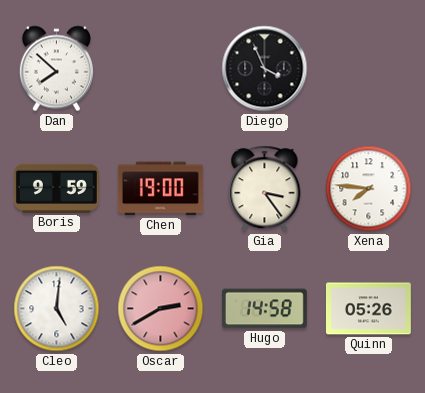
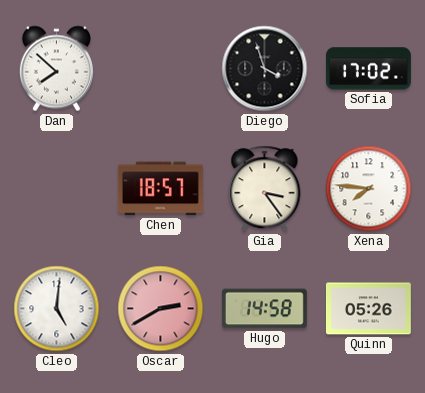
Diego: 3:56 -> 3:57
Sofia: none -> 17:02
Boris: 9:59 -> none
Chen: 19:00 -> 18:57
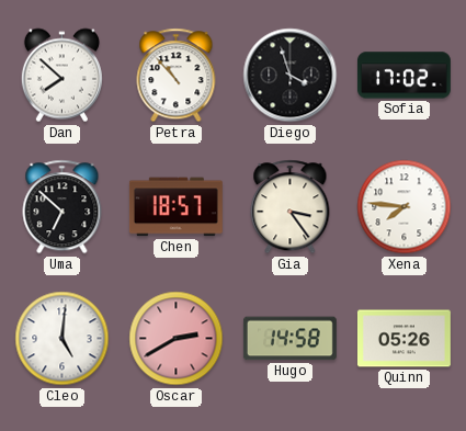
Petra: none -> 10:53
Uma: none -> 6:52
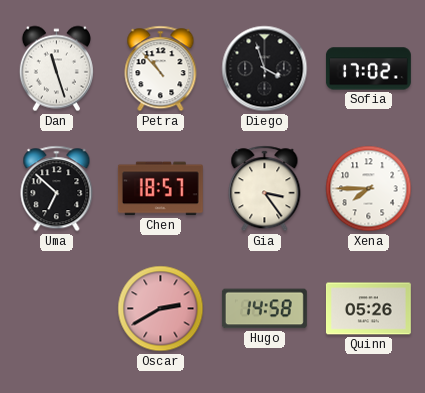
Dan: 7:52 -> 11:27
Xena: 7:46 -> 7:45
Cleo: 5:01 -> none
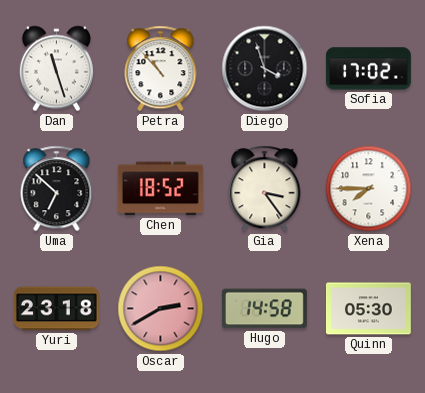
Chen: 18:57 -> 18:52
Yuri: none -> 23:18
Quinn: 05:26 -> 05:30
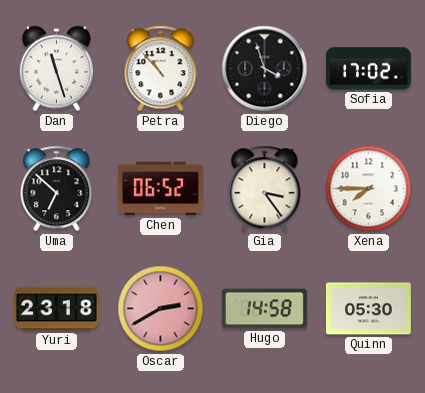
Chen: 18:52 -> 06:52
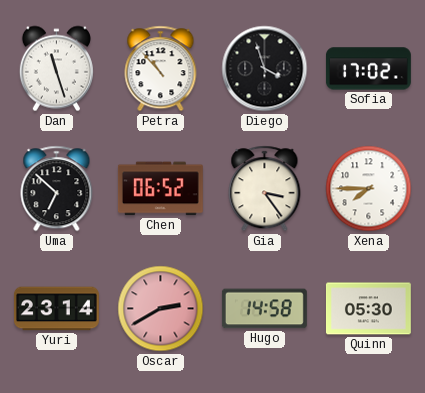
Yuri: 23:18 -> 23:14
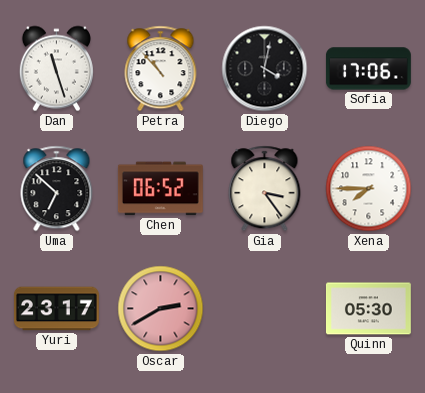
Diego: 3:57 -> 4:02
Sofia: 17:02 -> 17:06
Yuri: 23:14 -> 23:17
Hugo: 14:58 -> none
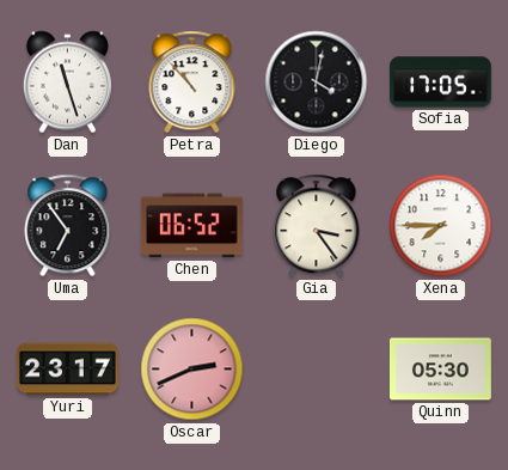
Sofia: 17:06 -> 17:05
Uma: 6:52 -> 6:54
Oscar: 2:40 -> 2:41
